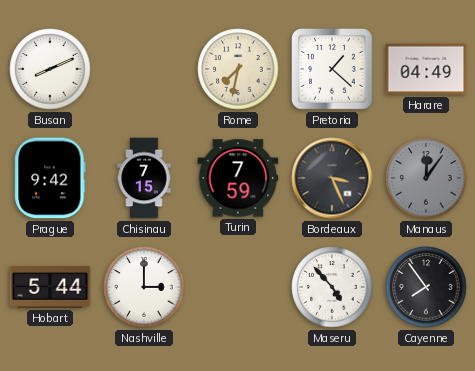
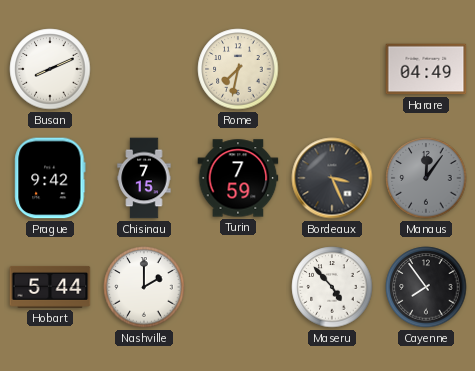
Pretoria: 1:22 -> none
Nashville: 3:00 -> 2:00
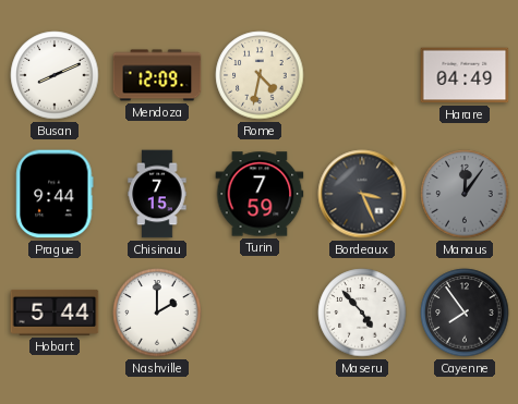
Mendoza: none -> 12:09
Rome: 7:32 -> 4:32
Prague: 9:42 -> 9:44
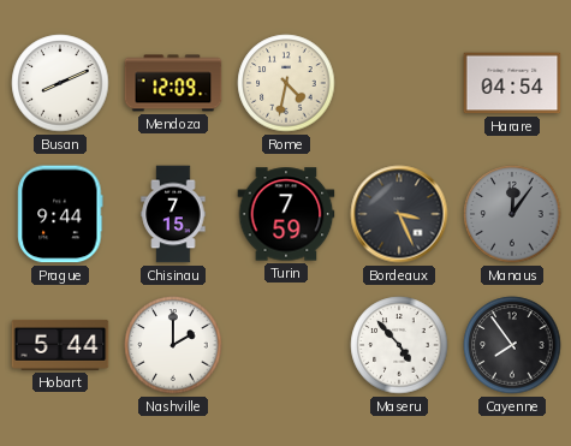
Harare: 04:49 -> 04:54
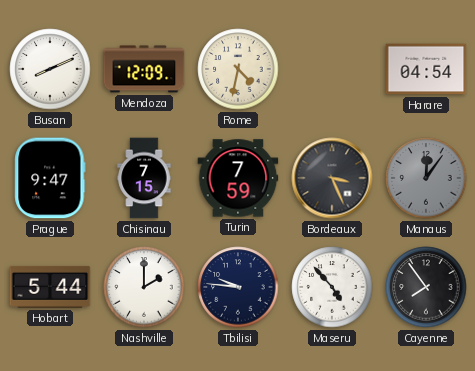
Prague: 9:44 -> 9:47
Tbilisi: none -> 9:46
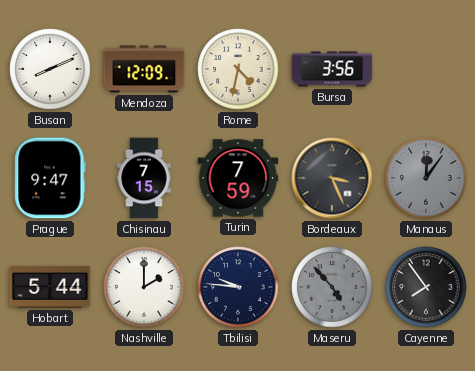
Bursa: none -> 3:56
Harare: 04:54 -> none
Maseru dial: white -> grey
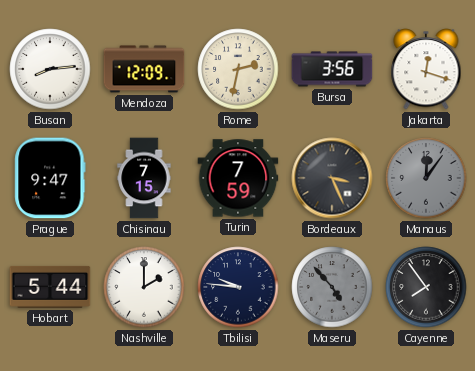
Busan: 8:11 -> 8:14
Rome: 4:32 -> 2:32
Jakarta: none -> 12:18
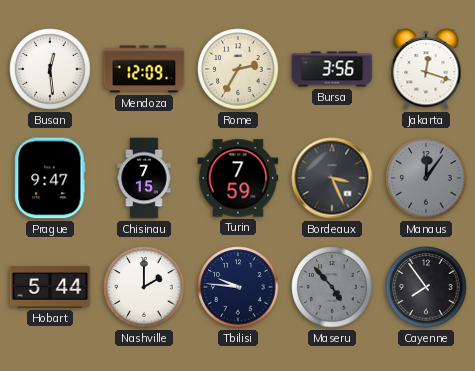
Busan: 8:14 -> 12:29
Rome: 2:32 -> 2:35
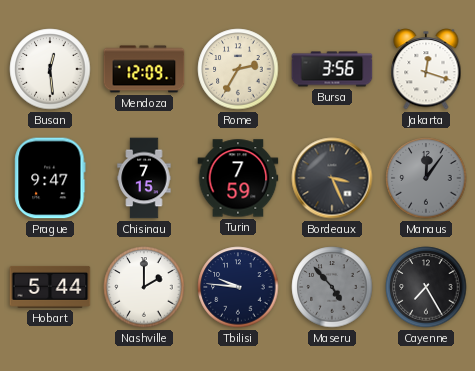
Cayenne: 7:54 -> 7:25
